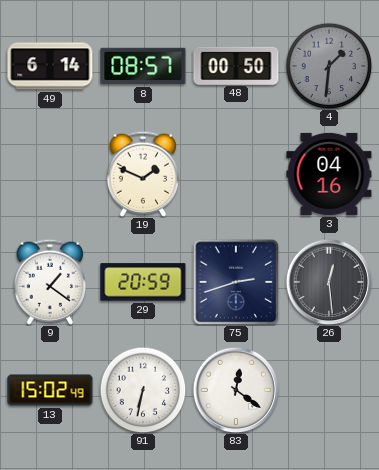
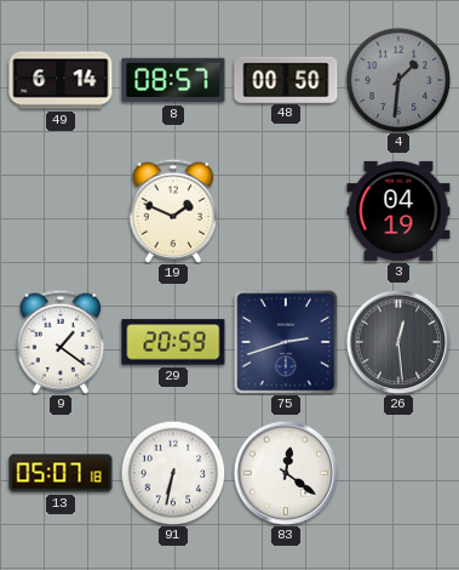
3: 04:16 -> 04:19
13: 15:02 -> 05:07
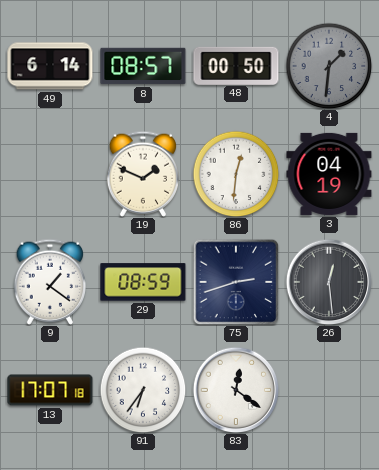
86: none -> 12:31
29: 20:59 -> 08:59
13: 05:07 -> 17:07
91: 6:32 -> 6:36
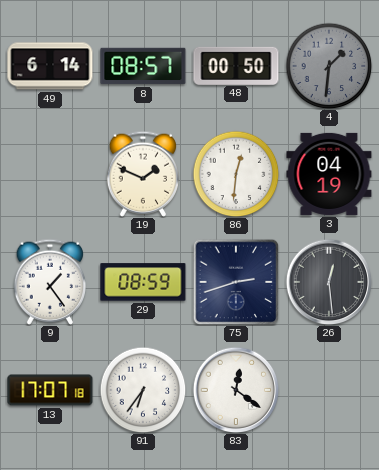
9: 1:21 -> 1:24
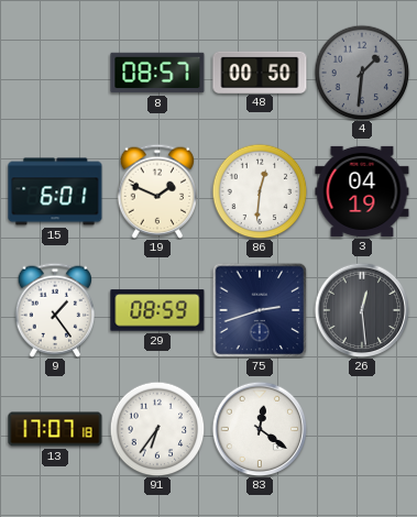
49: 6:14 -> none
15: none -> 6:01
